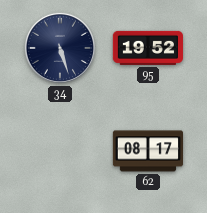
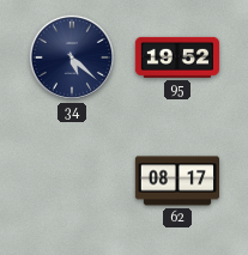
34: 5:27 -> 5:22
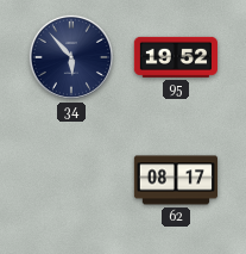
34: 5:22 -> 5:53
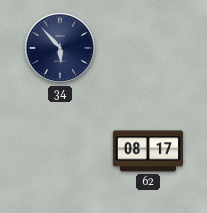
95: 19:52 -> none
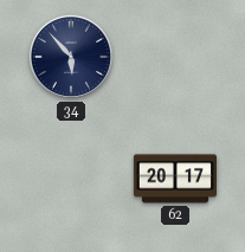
62: 08:17 -> 20:17
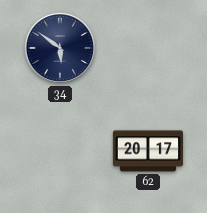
34: 5:53 -> 5:51
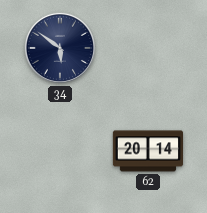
62: 20:17 -> 20:14
